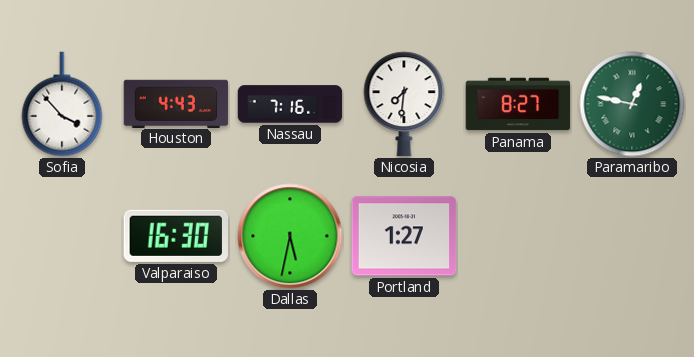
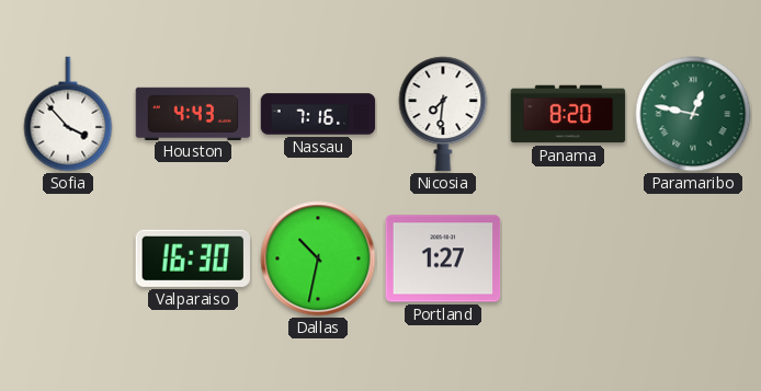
Panama: 8:27 -> 8:20
Dallas: 5:32 -> 10:32
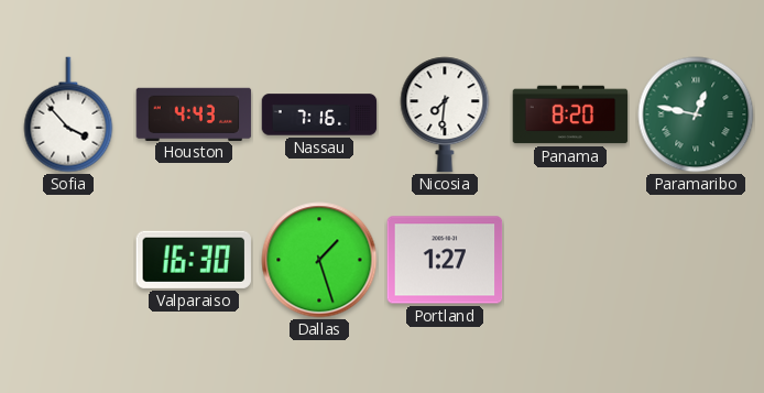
Dallas: 10:32 -> 1:27
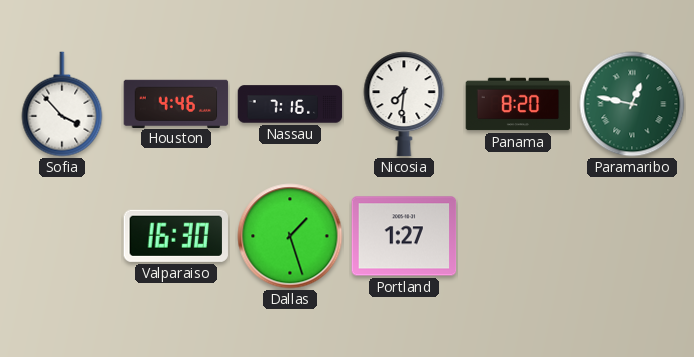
Houston: 4:43 -> 4:46
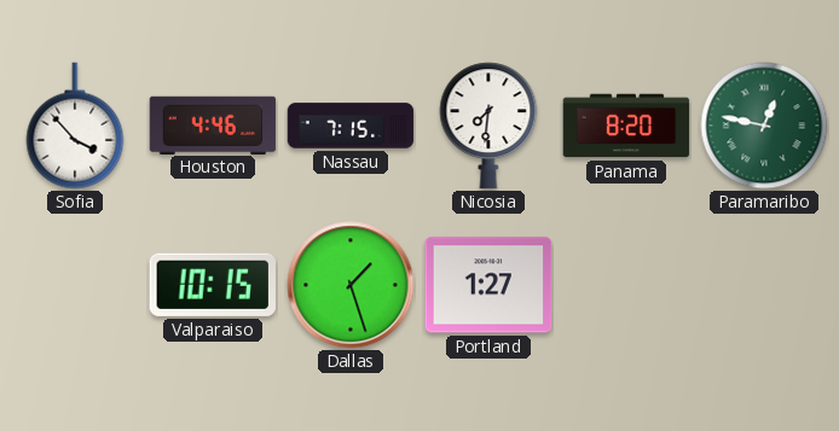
Nassau: 7:16 -> 7:15
Valparaiso: 16:30 -> 10:15
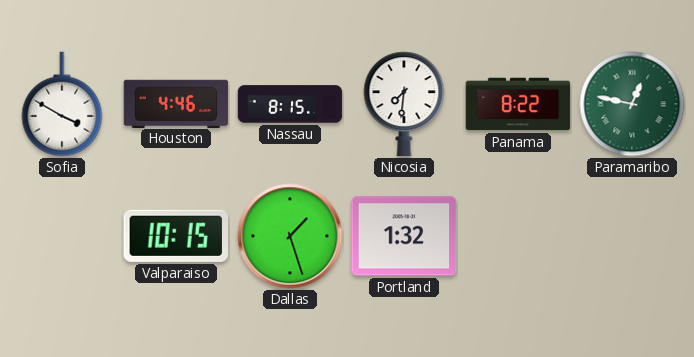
Sofia: 3:53 -> 3:50
Nassau: 7:15 -> 8:15
Panama: 8:20 -> 8:22
Portland: 1:27 -> 1:32
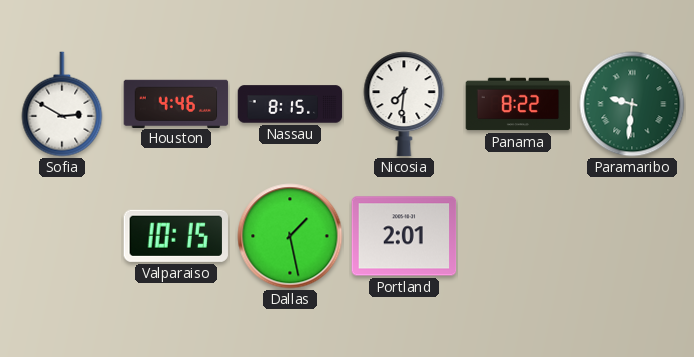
Sofia: 3:50 -> 2:50
Paramaribo: 12:47 -> 9:31
Dallas: 1:27 -> 1:28
Portland: 1:32 -> 2:01
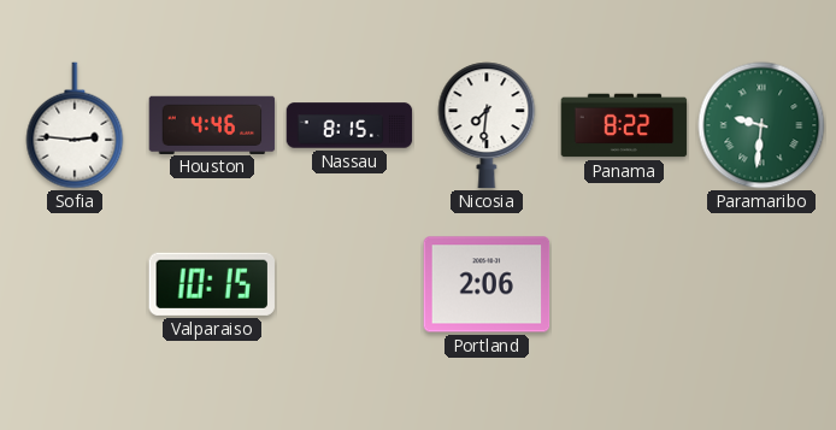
Sofia: 2:50 -> 2:46
Dallas: 1:28 -> none
Portland: 2:01 -> 2:06
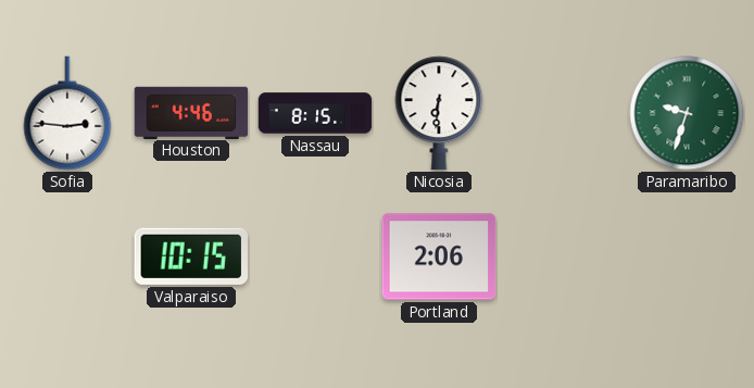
Nicosia: 7:31 -> 6:31
Panama: 8:22 -> none
Paramaribo: 9:31 -> 9:33
